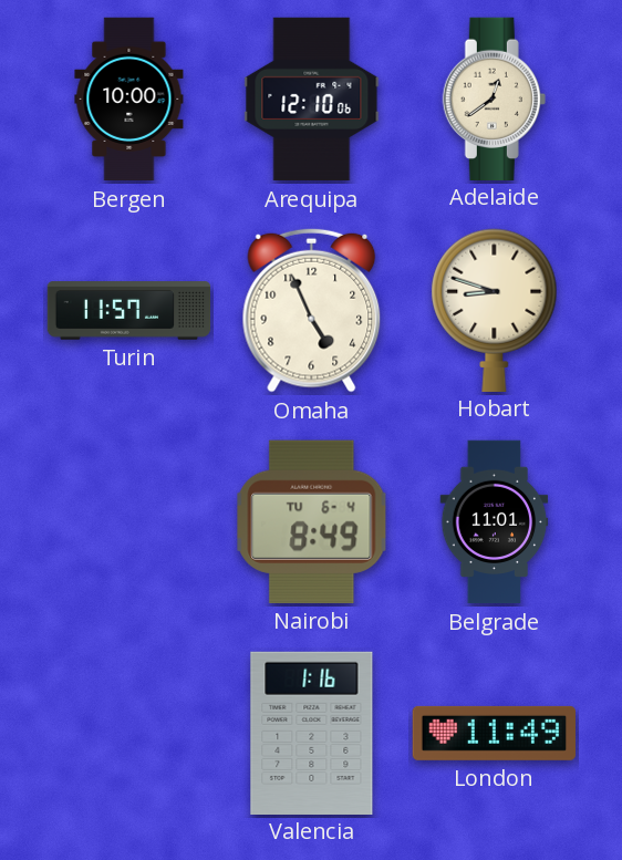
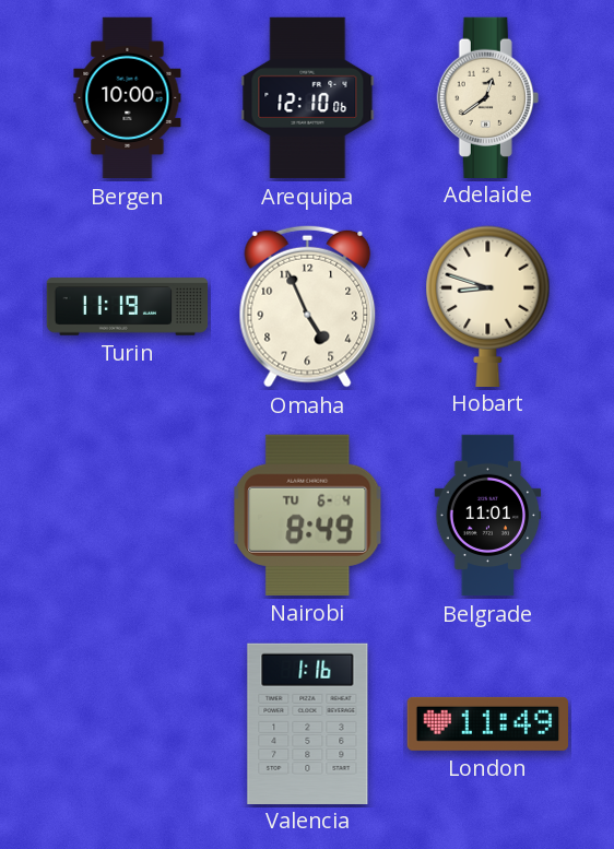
Turin: 11:57 -> 11:19
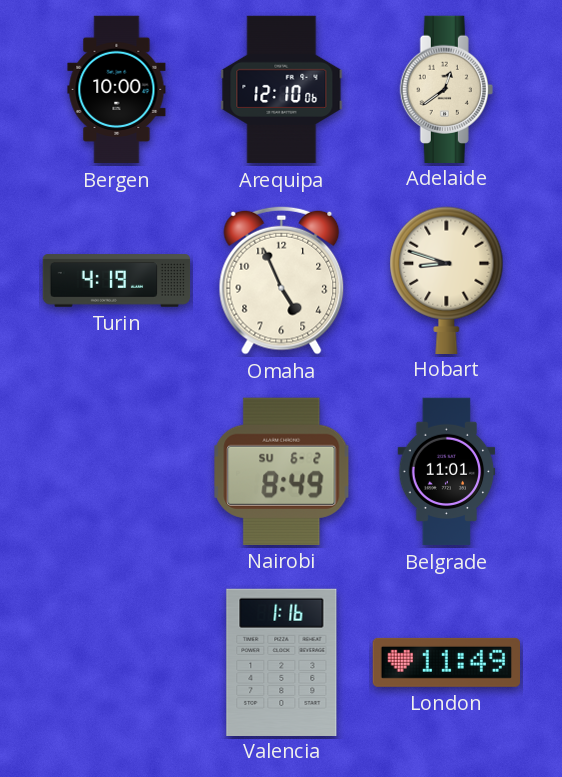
Turin: 11:19 -> 4:19
Nairobi date: TU 6-4 -> SU 6-2
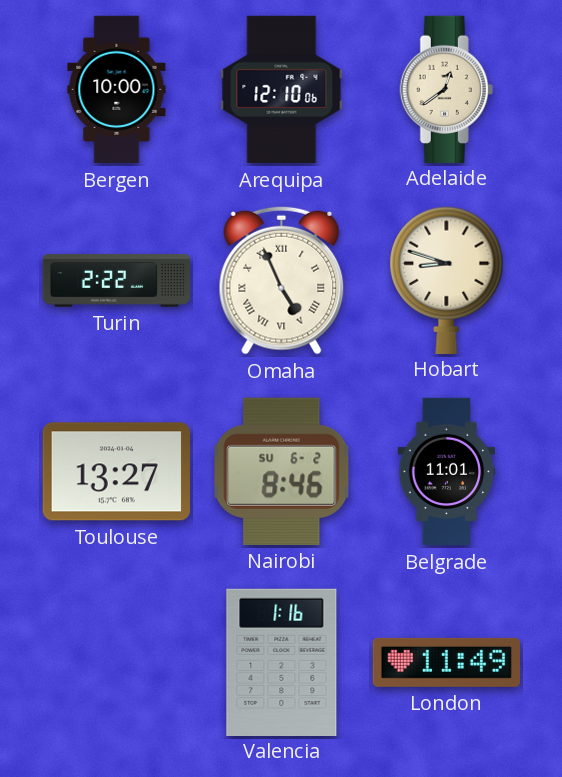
Turin: 4:19 -> 2:22
Omaha numerals: Arabic -> Roman
Toulouse: none -> 13:27
Nairobi: 8:49 -> 8:46
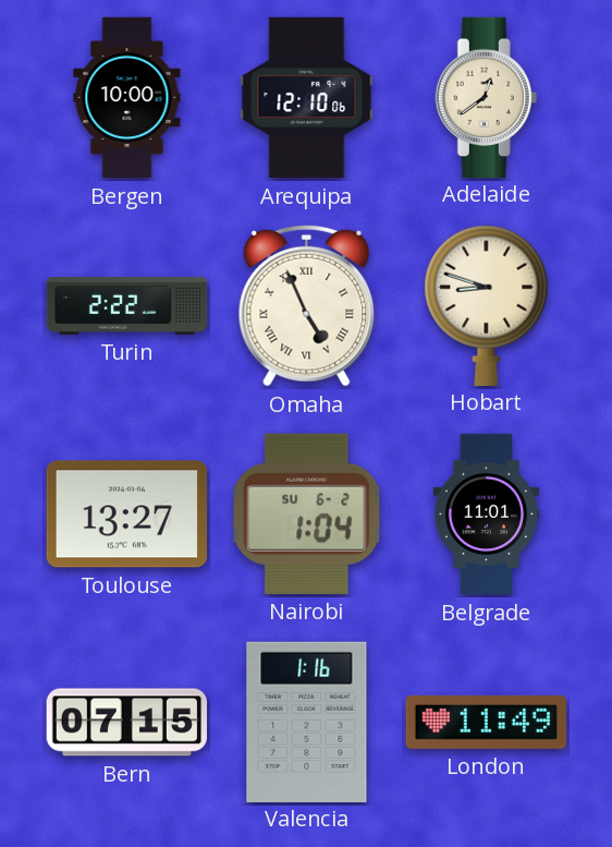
Nairobi: 8:46 -> 1:04
Bern: none -> 07:15
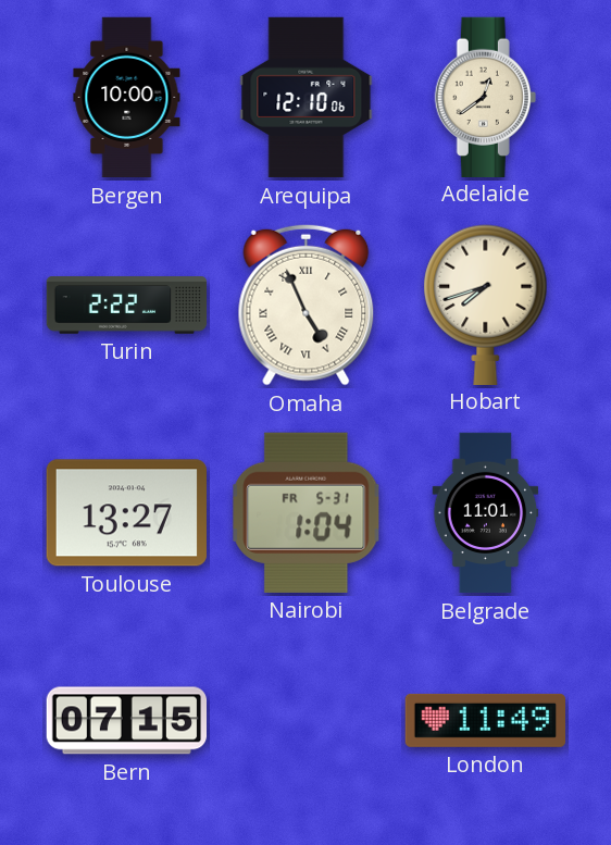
Hobart: 8:48 -> 7:42
Nairobi date: SU 6-2 -> FR 5-31
Valencia: 1:16 -> none
